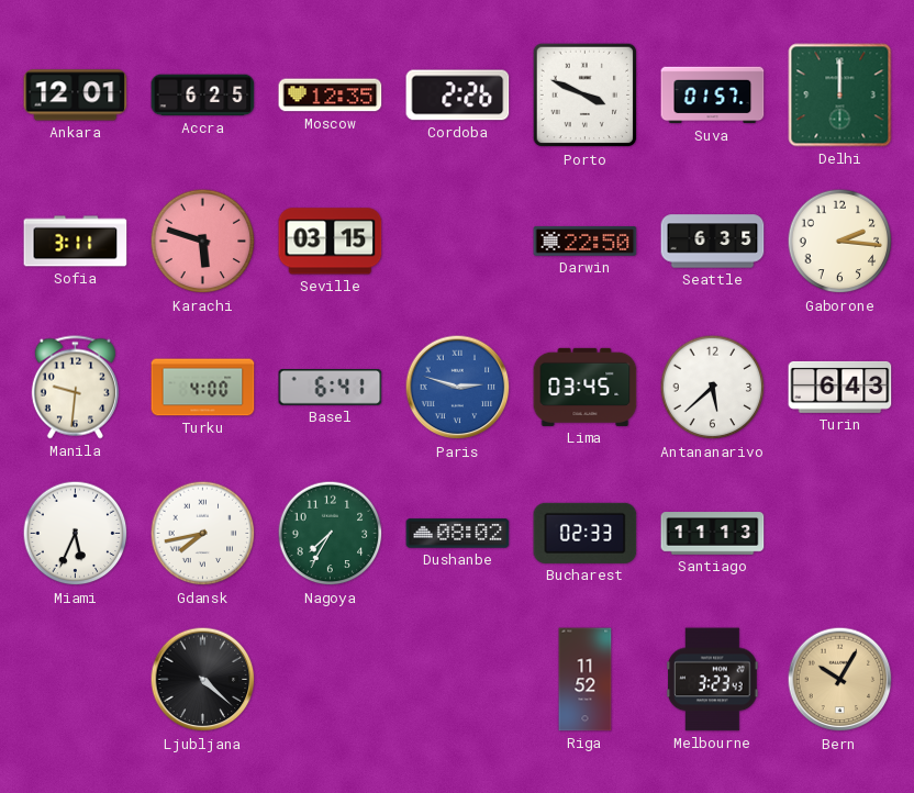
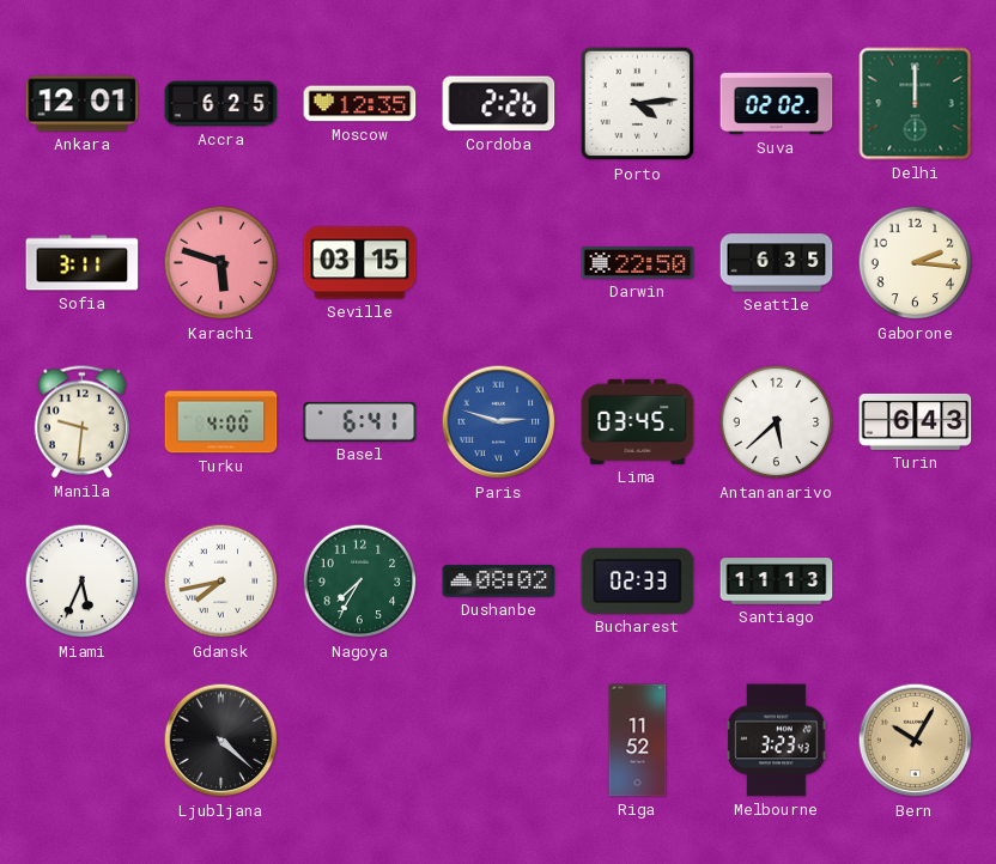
Porto: 3:49 -> 4:14
Suva: 01:57 -> 02:02
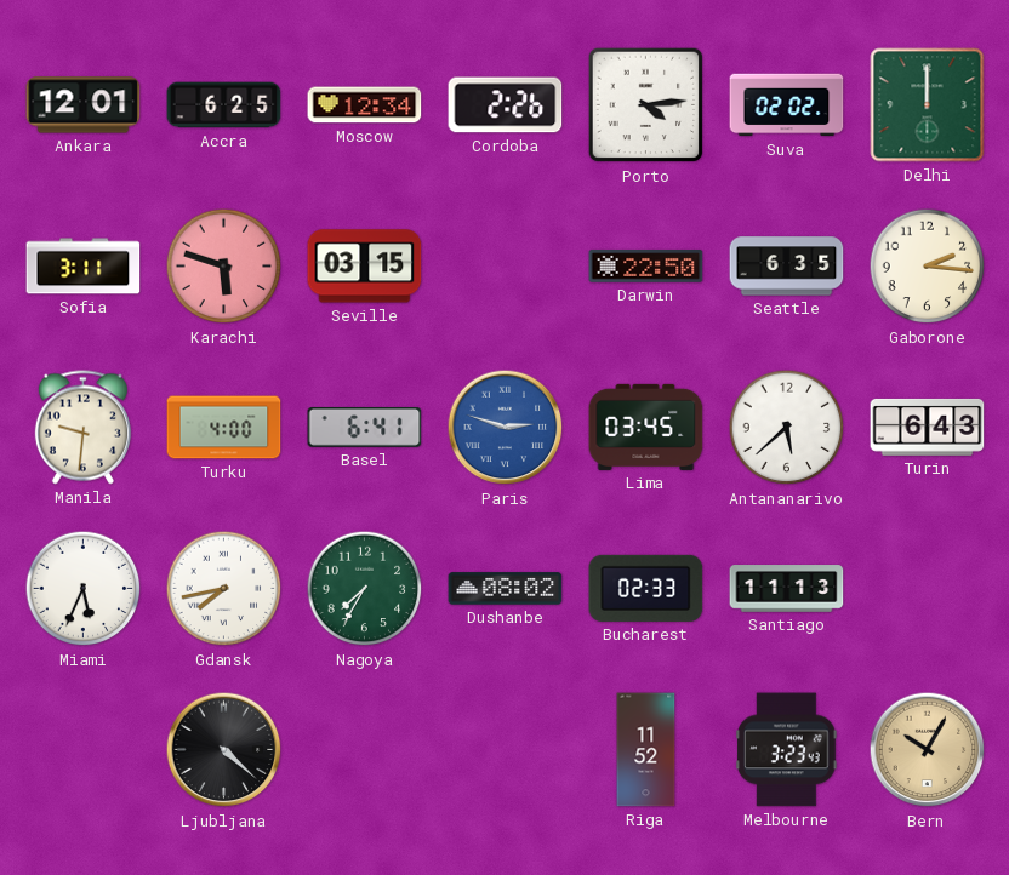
Moscow: 12:35 -> 12:34
